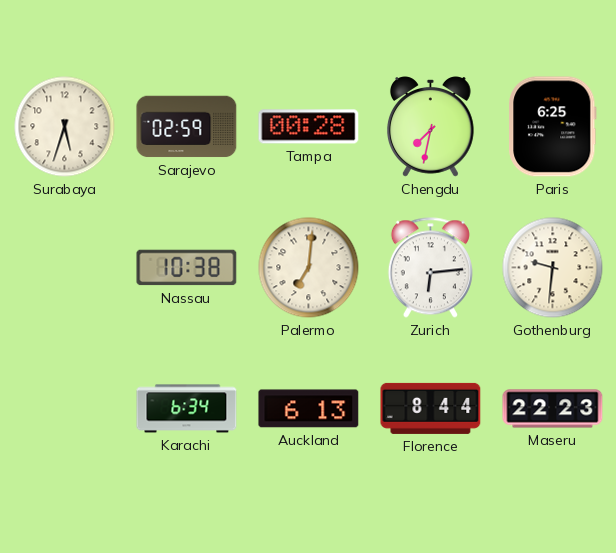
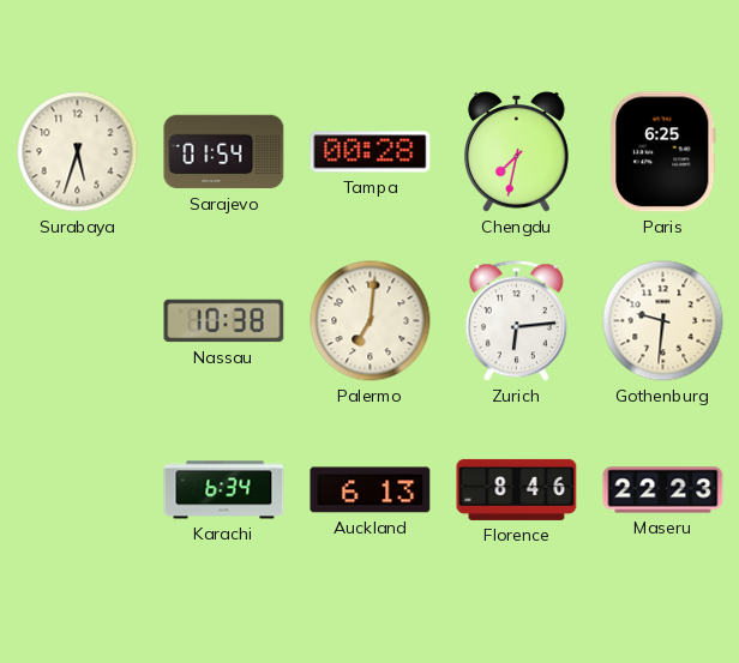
Sarajevo: 02:59 -> 01:54
Florence: 8:44 -> 8:46
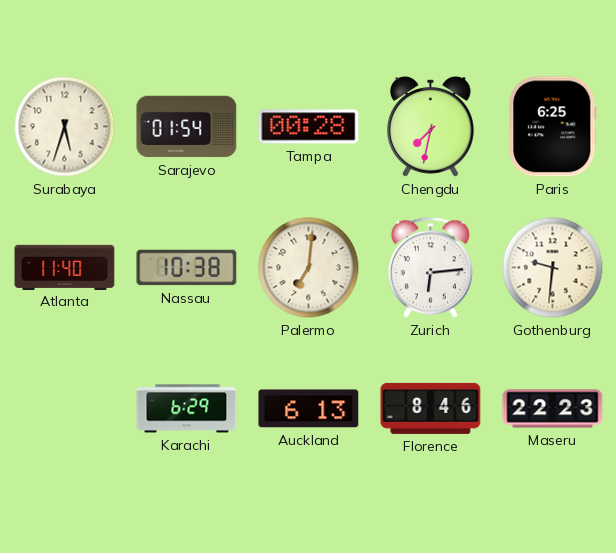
Atlanta: none -> 11:40
Karachi: 6:34 -> 6:29
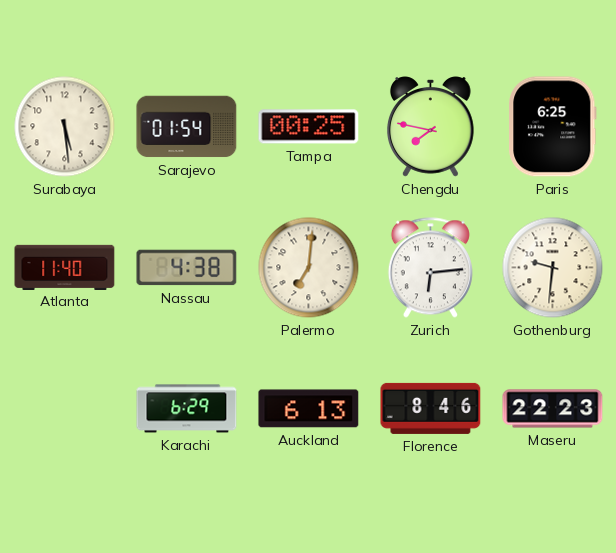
Surabaya: 5:33 -> 5:29
Tampa: 00:28 -> 00:25
Chengdu: 7:32 -> 7:47
Nassau: 10:38 -> 4:38
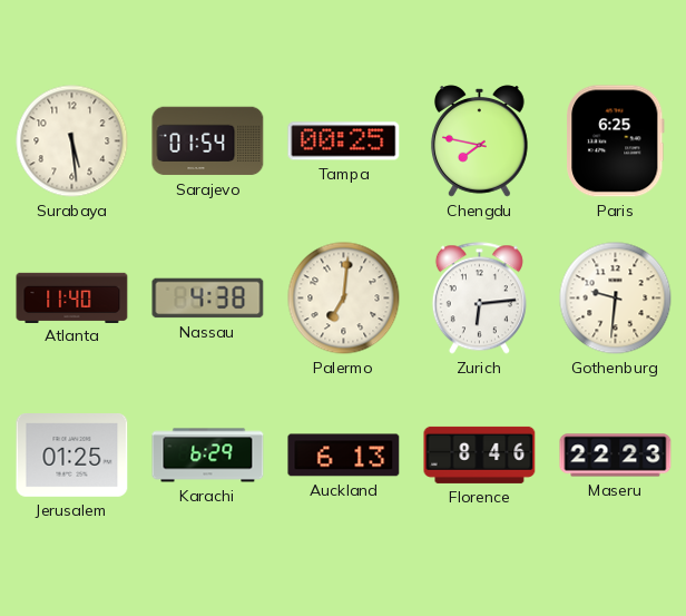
Jerusalem: none -> 01:25
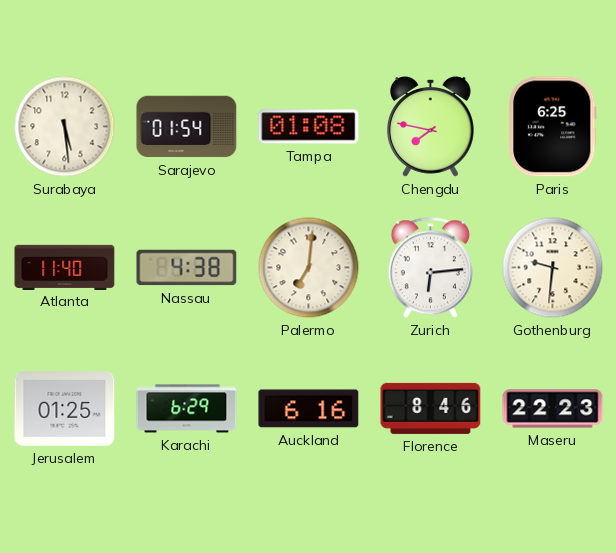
Tampa: 00:25 -> 01:08
Auckland: 6:13 -> 6:16
